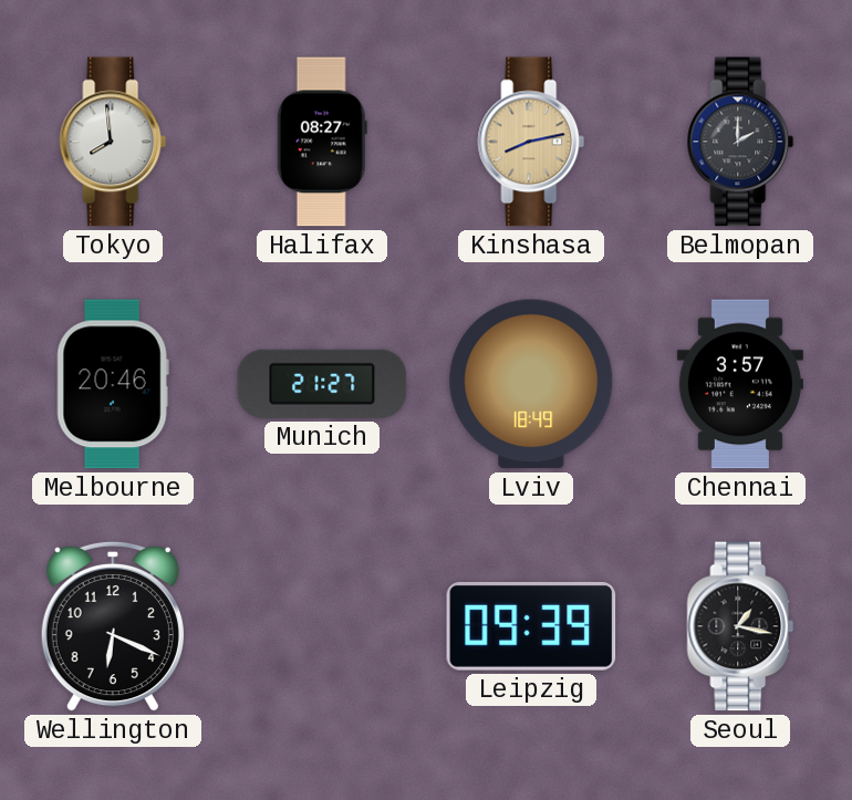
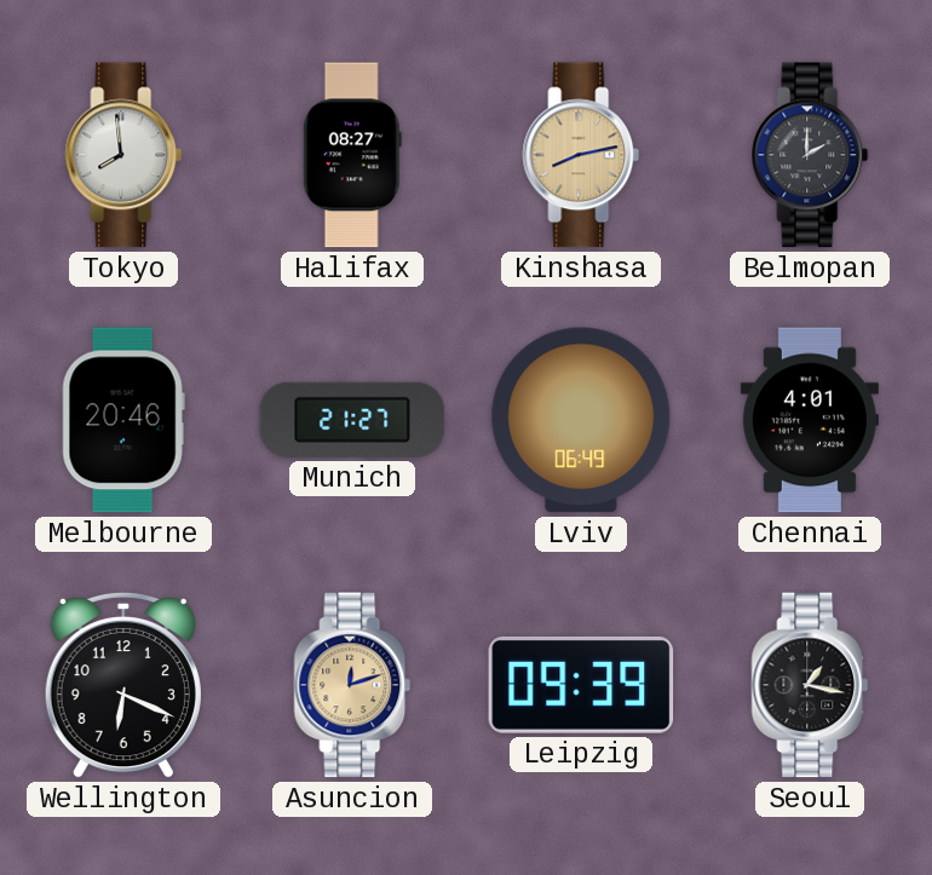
Lviv: 18:49 -> 06:49
Chennai: 3:57 -> 4:01
Asuncion: none -> 12:12
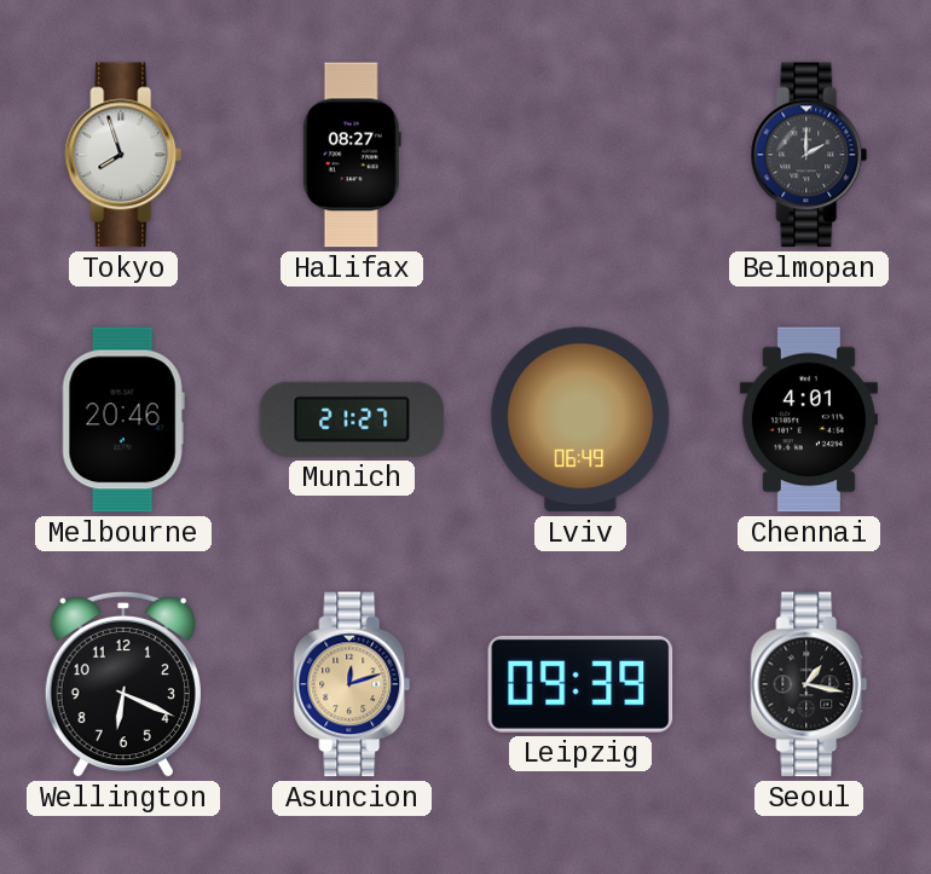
Tokyo: 7:59 -> 7:57
Kinshasa: 8:13 -> none
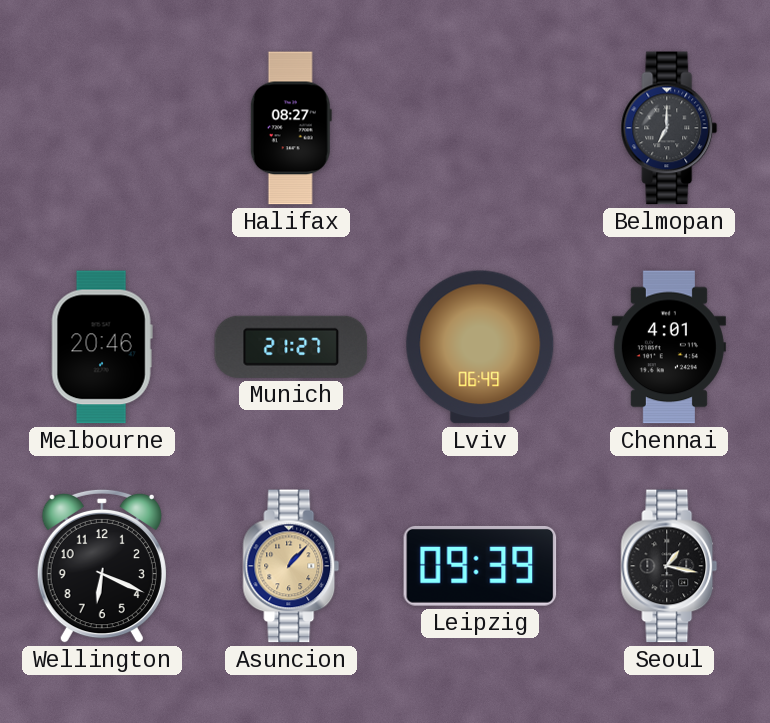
Tokyo: 7:57 -> none
Belmopan: 2:00 -> 7:00
Asuncion: 12:12 -> 1:07
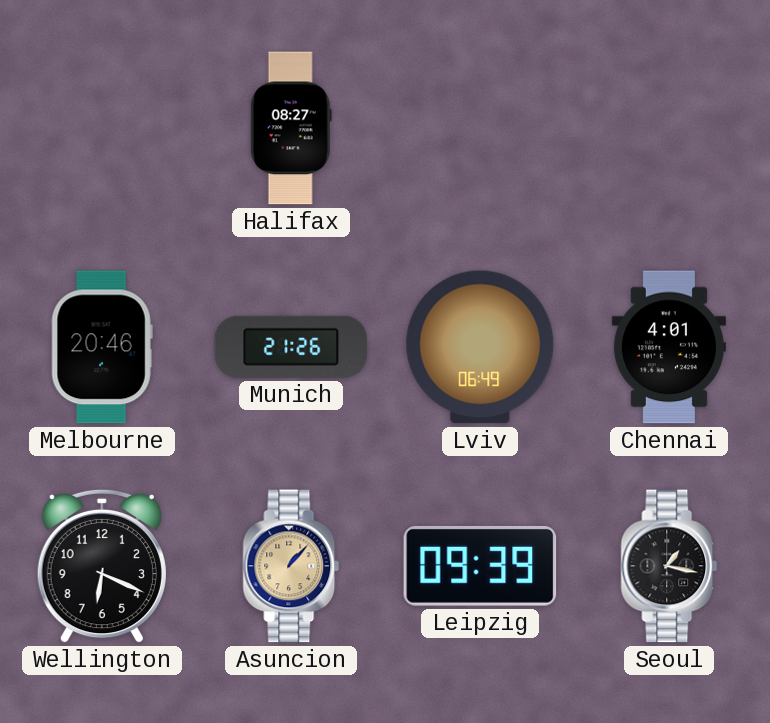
Belmopan: 7:00 -> none
Munich: 21:27 -> 21:26
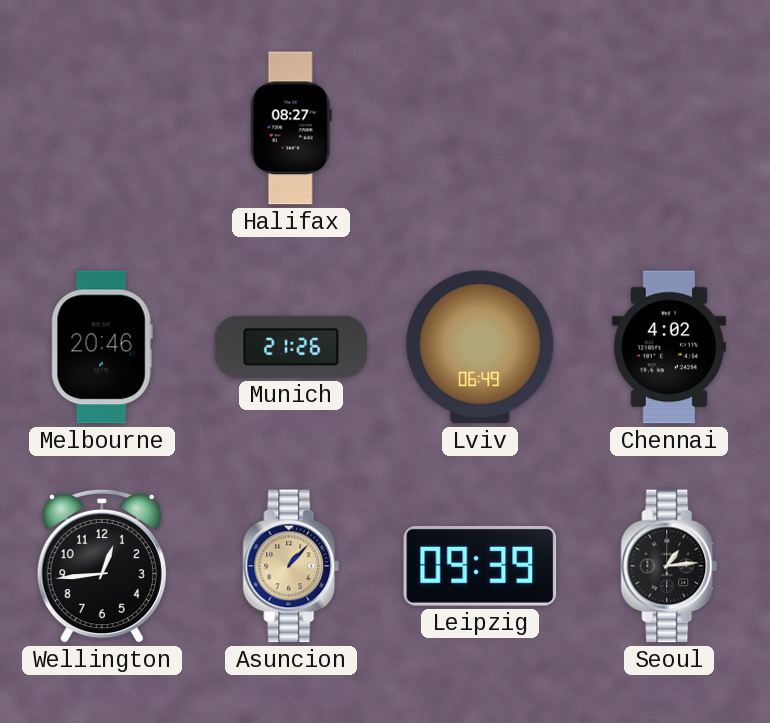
Chennai: 4:01 -> 4:02
Wellington: 6:19 -> 12:44
Seoul: 1:17 -> 1:14
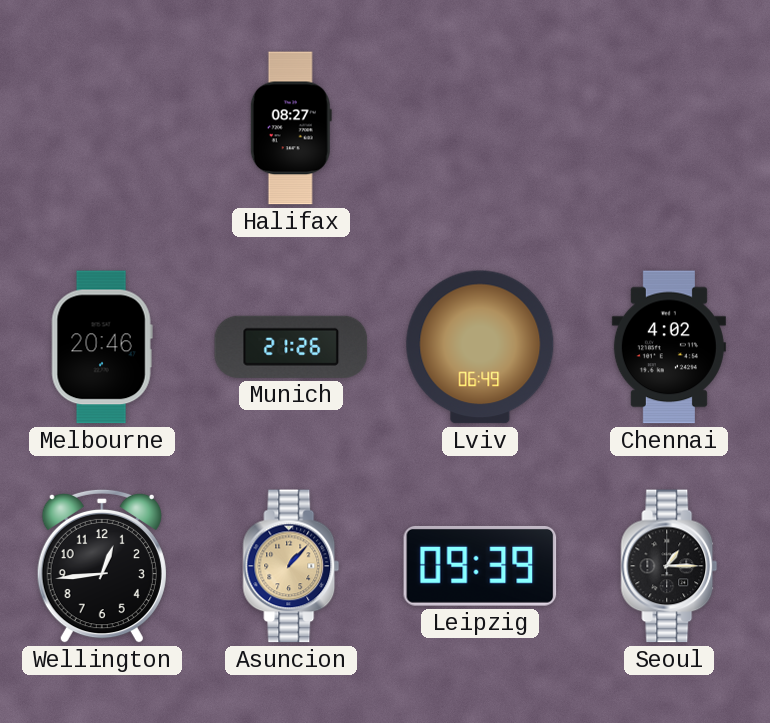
Seoul: 1:14 -> 1:15
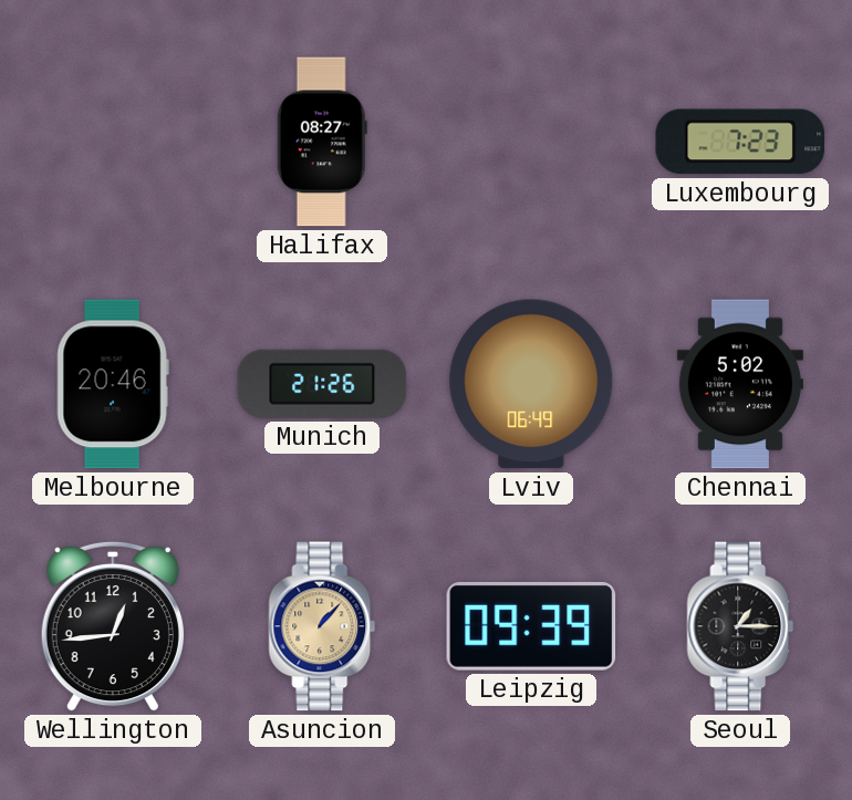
Luxembourg: none -> 7:23
Chennai: 4:02 -> 5:02
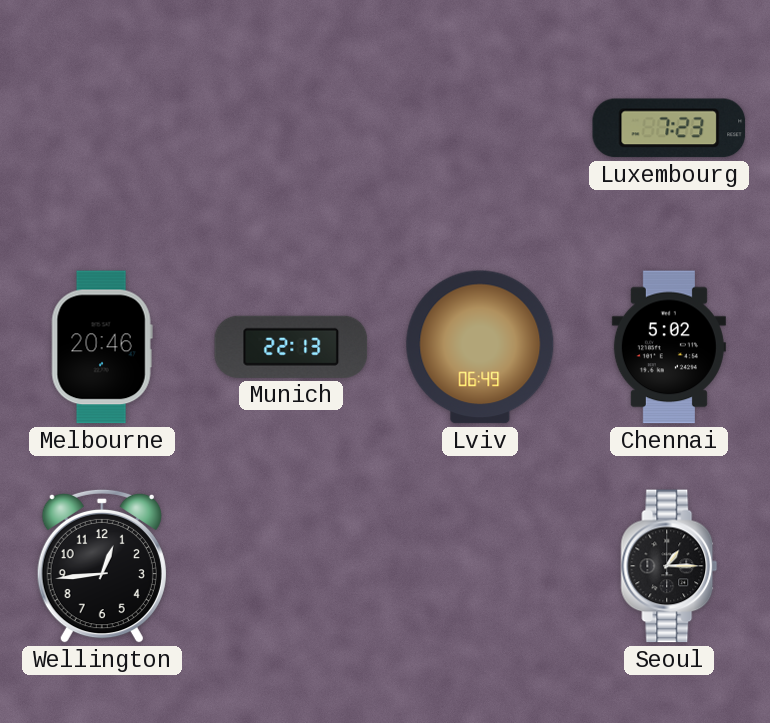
Halifax: 08:27 -> none
Munich: 21:26 -> 22:13
Asuncion: 1:07 -> none
Leipzig: 09:39 -> none
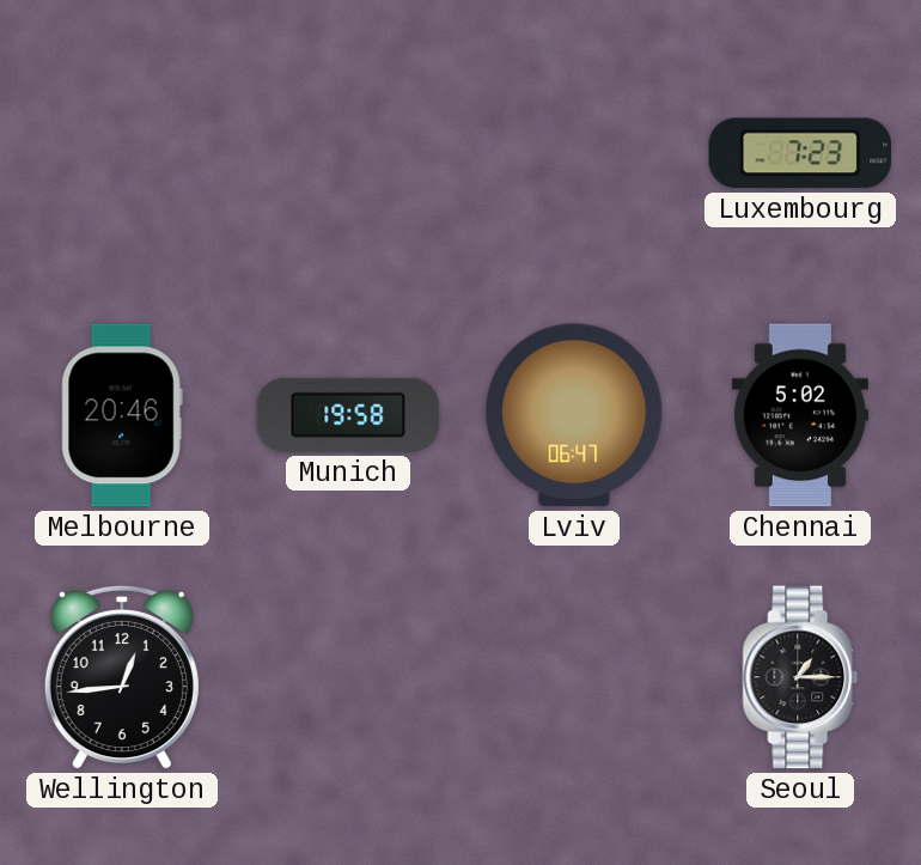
Munich: 22:13 -> 19:58
Lviv: 06:49 -> 06:47
